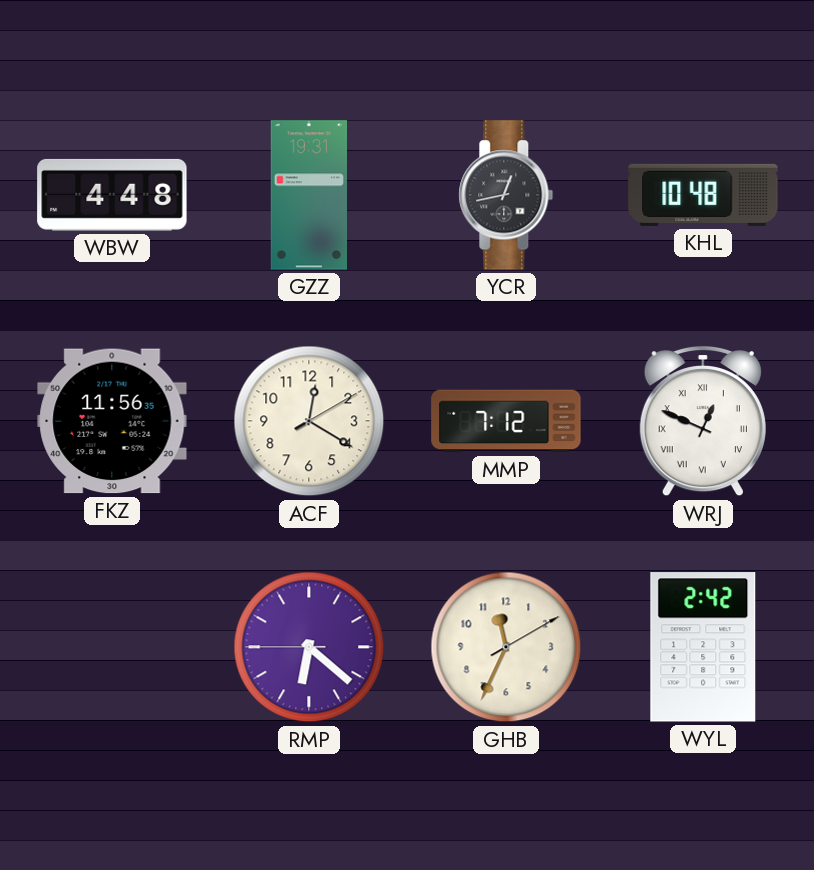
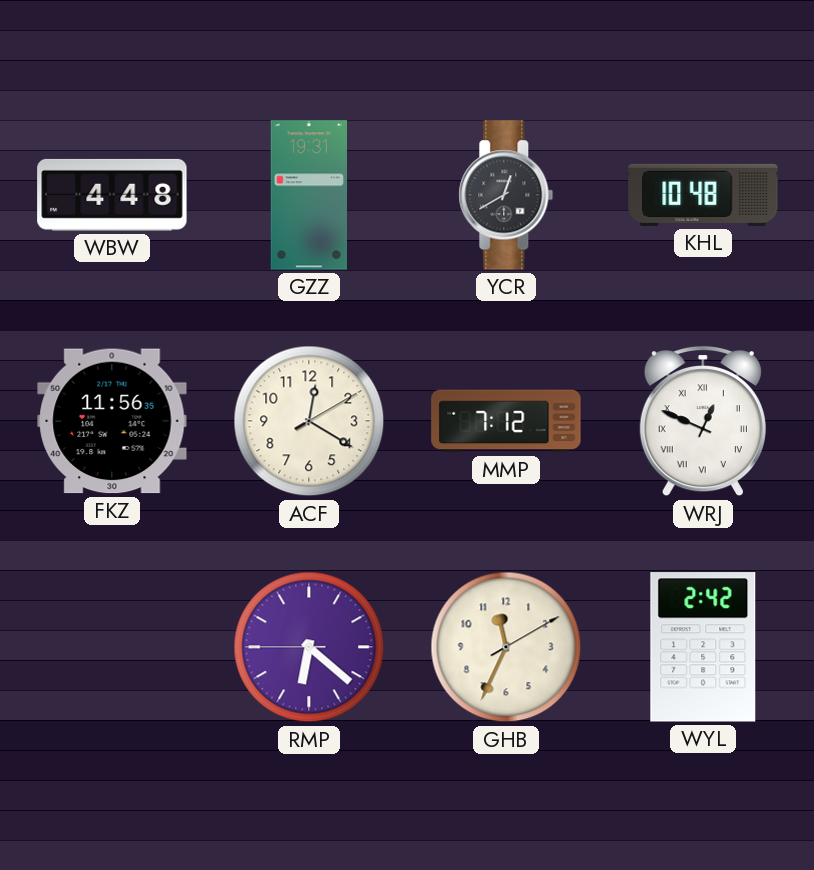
YCR: 12:43 -> 12:40
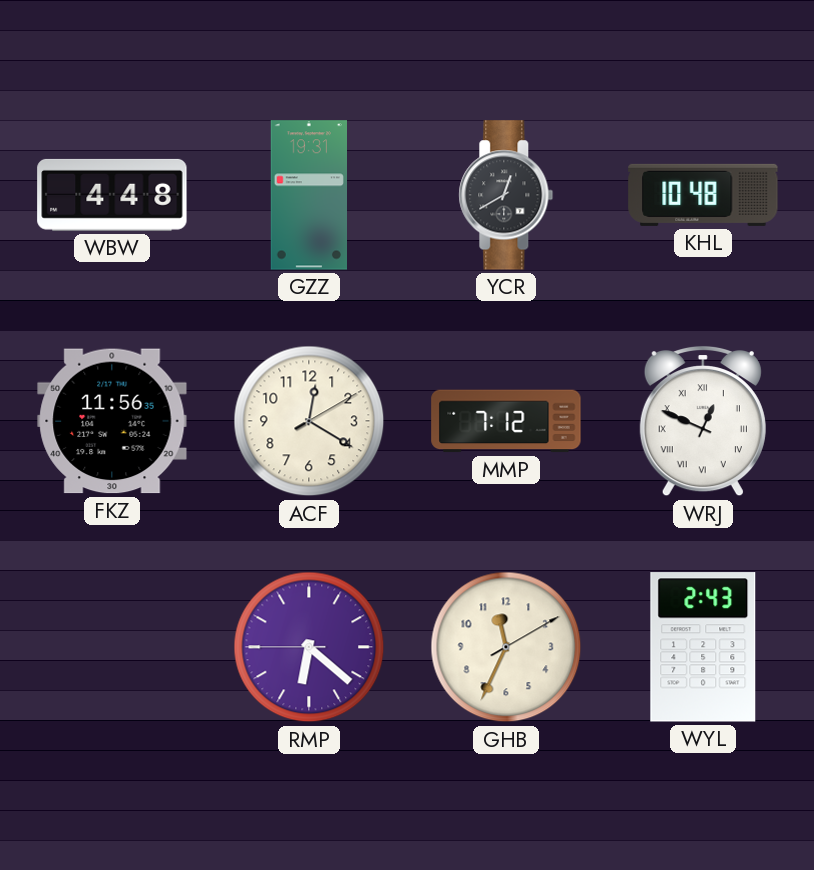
WYL: 2:42 -> 2:43
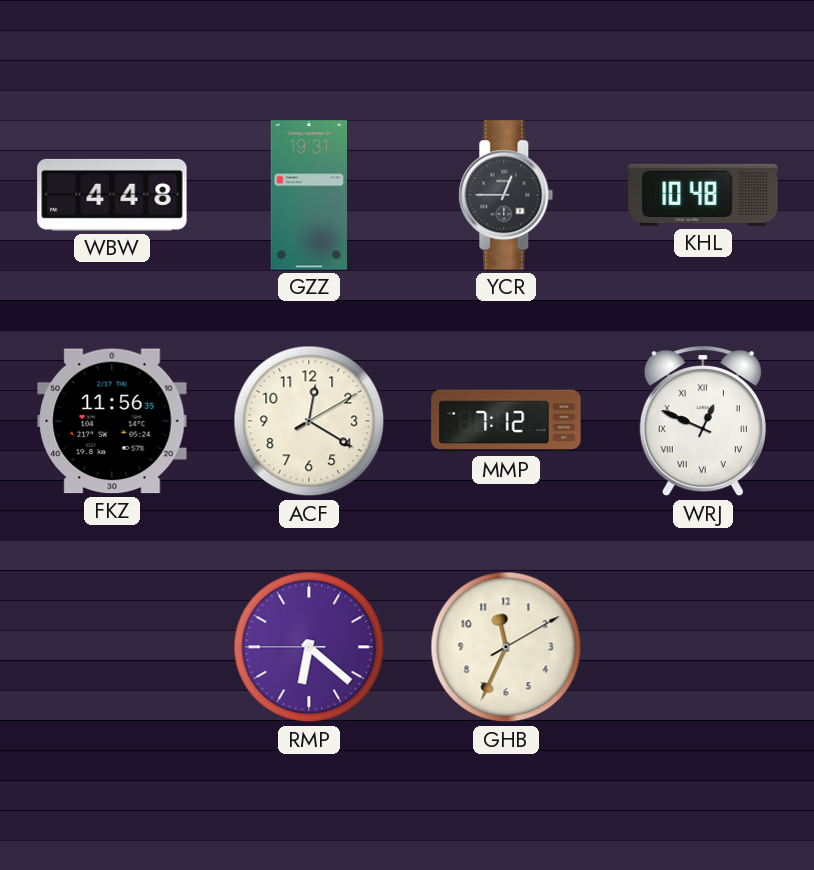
YCR: 12:40 -> 12:45
WYL: 2:43 -> none
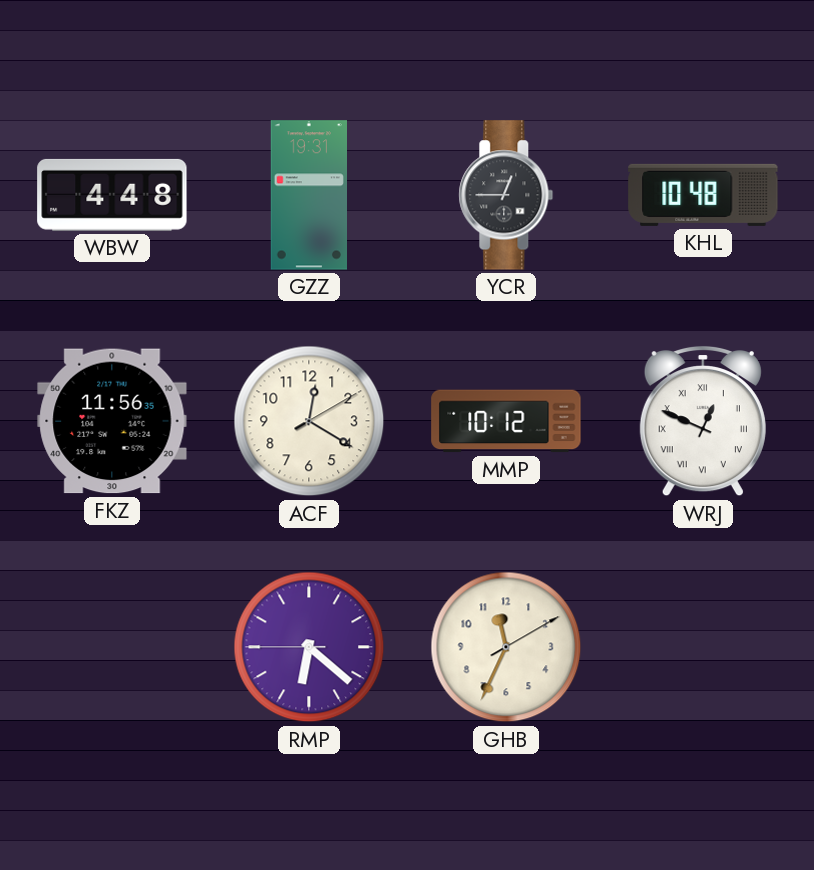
MMP: 7:12 -> 10:12
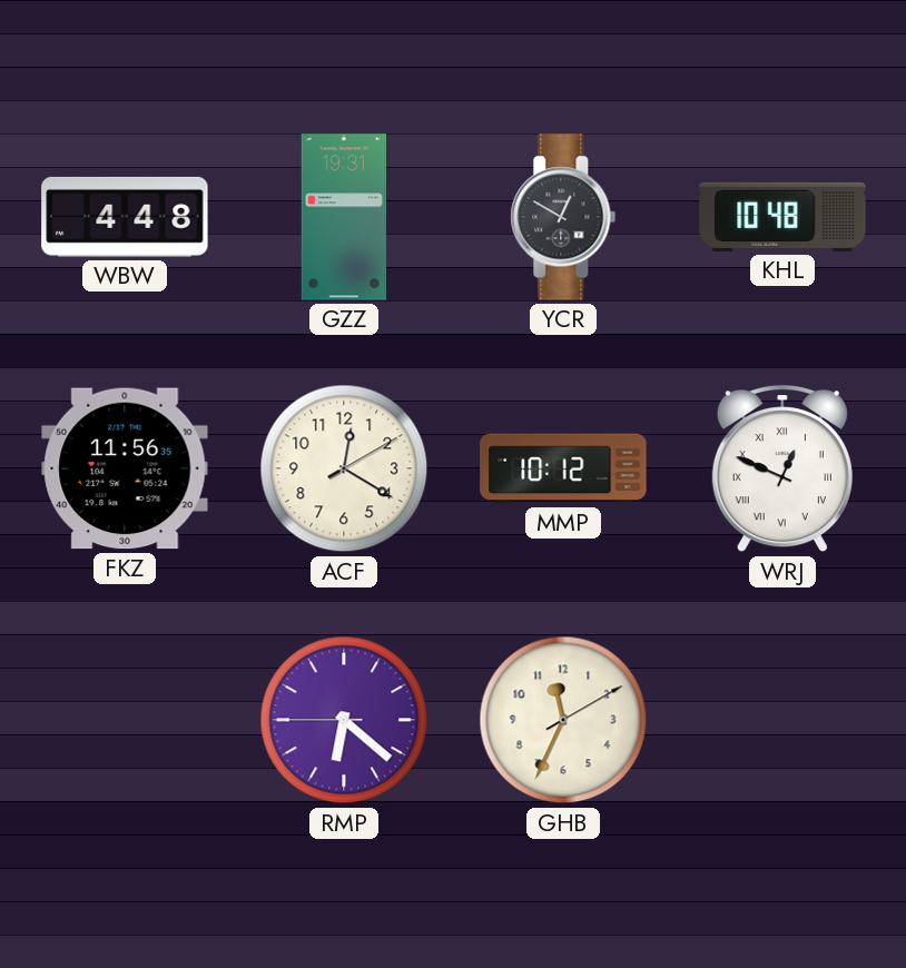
YCR: 12:45 -> 12:50
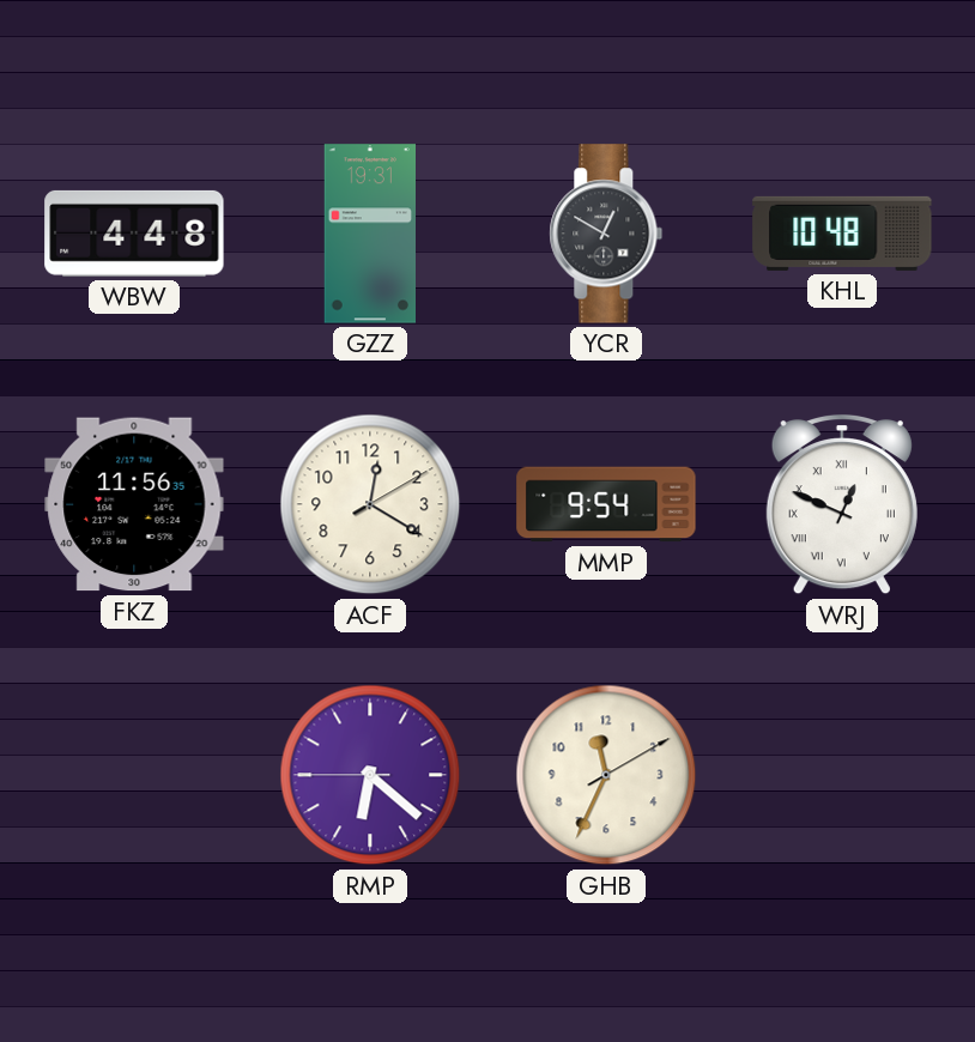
MMP: 10:12 -> 9:54
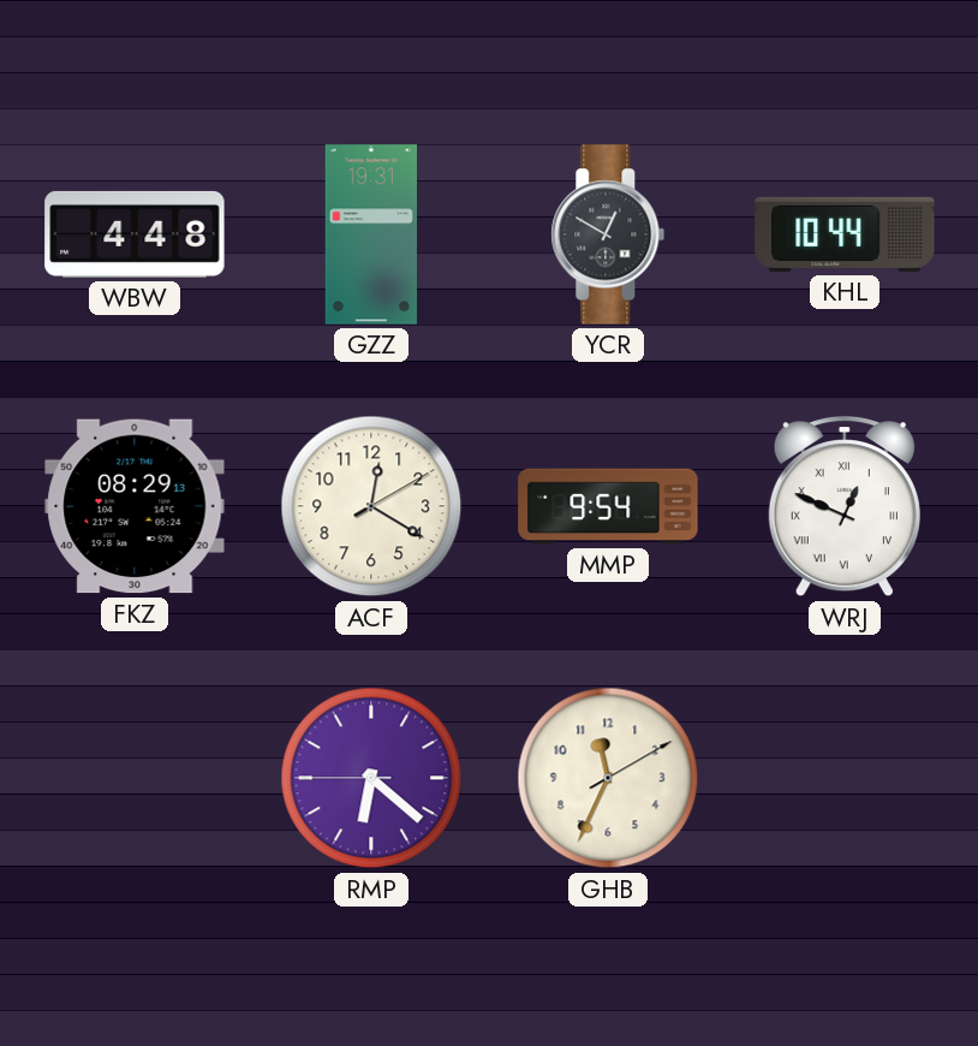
KHL: 10:48 -> 10:44
FKZ: 11:56 -> 08:29
